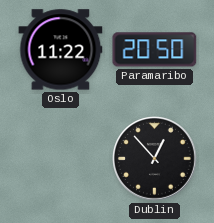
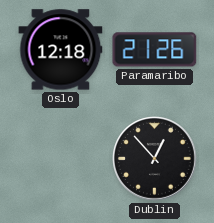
Oslo: 11:22 -> 12:18
Paramaribo: 20:50 -> 21:26
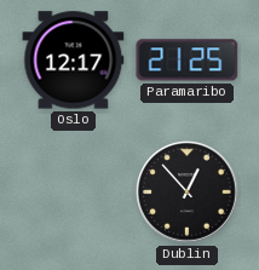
Oslo: 12:18 -> 12:17
Paramaribo: 21:26 -> 21:25
